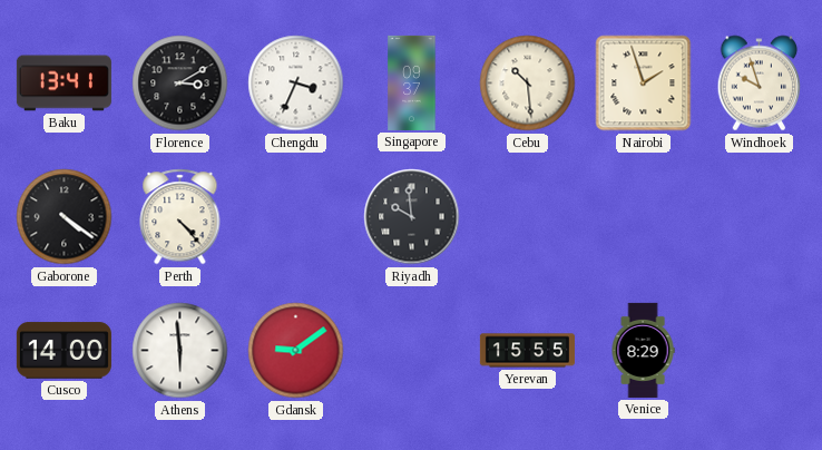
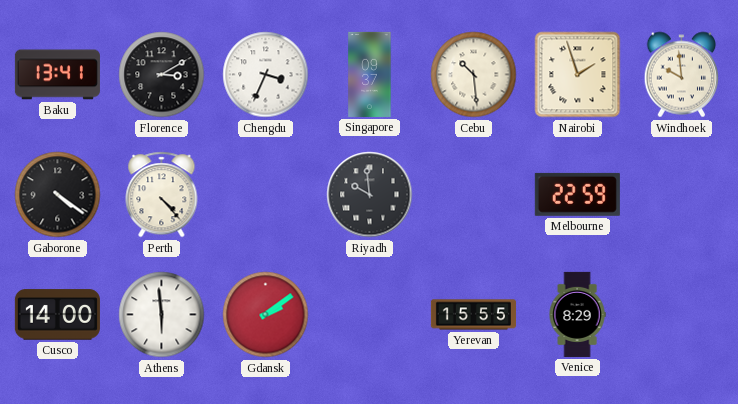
Windhoek: 9:57 -> 9:59
Melbourne: none -> 22:59
Gdansk: 9:09 -> 2:09
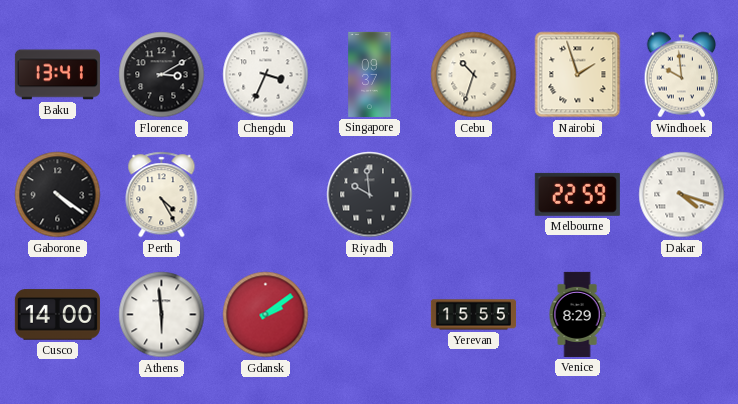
Cebu: 10:29 -> 10:33
Perth: 4:23 -> 4:25
Dakar: none -> 4:18
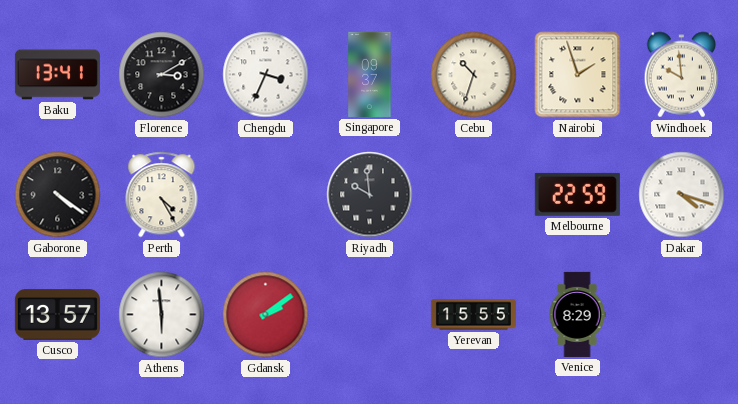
Cusco: 14:00 -> 13:57
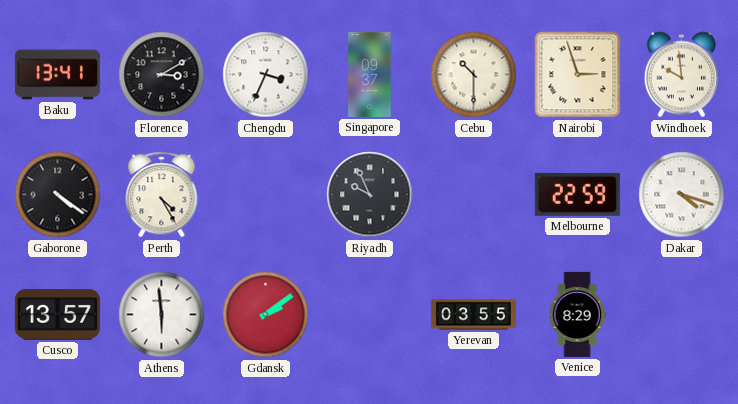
Cebu: 10:33 -> 10:30
Nairobi: 1:57 -> 2:57
Riyadh: 9:59 -> 9:56
Yerevan: 15:55 -> 03:55
